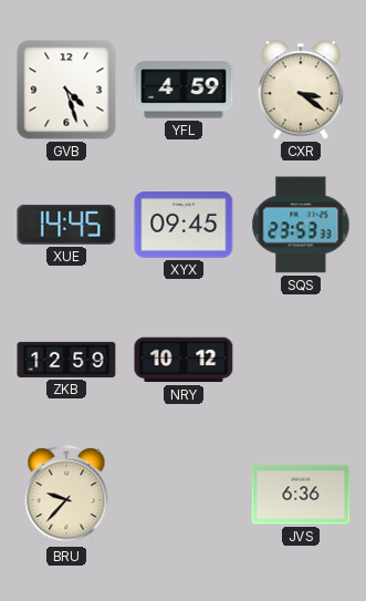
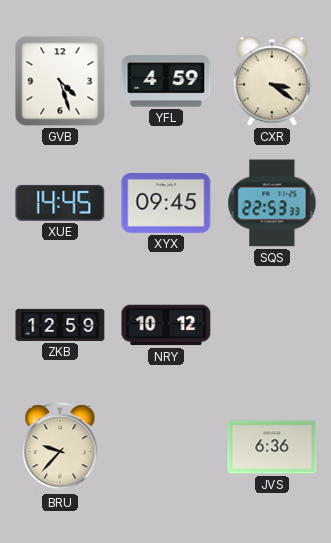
SQS: 23:53 -> 22:53
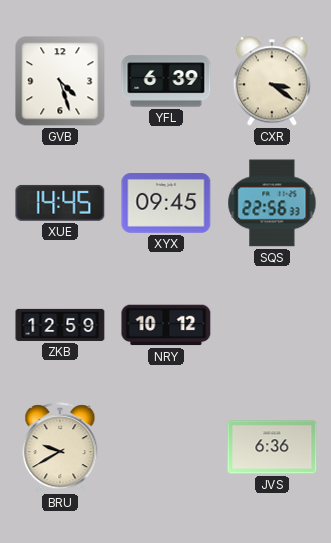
YFL: 4:59 -> 6:39
SQS: 22:53 -> 22:56
BRU: 9:37 -> 9:40
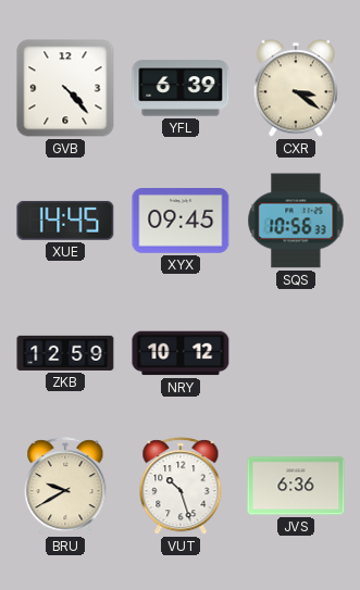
GVB: 4:27 -> 4:23
SQS: 22:56 -> 10:56
VUT: none -> 10:27
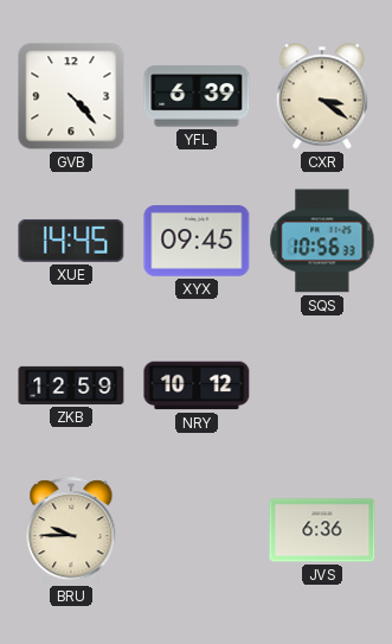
BRU: 9:40 -> 9:45
VUT: 10:27 -> none
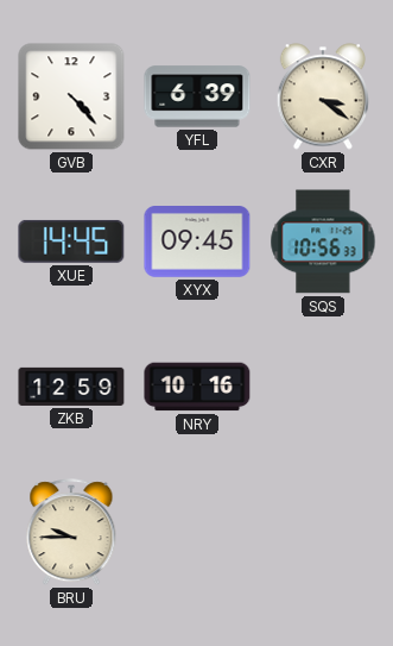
NRY: 10:12 -> 10:16
JVS: 6:36 -> none
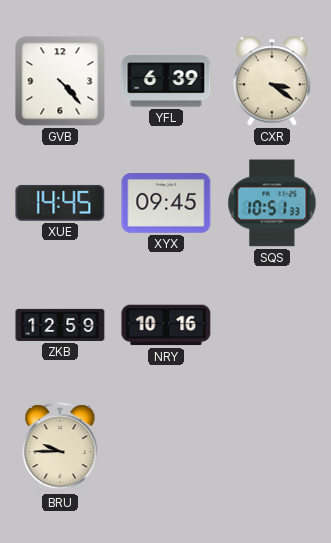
SQS: 10:56 -> 10:51
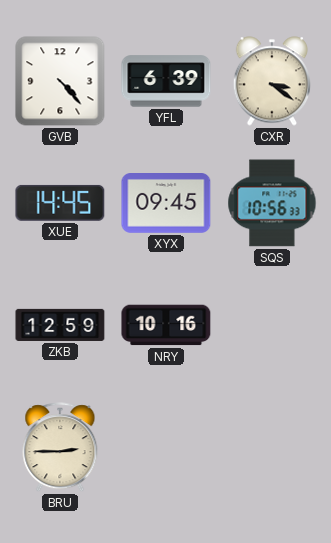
SQS: 10:51 -> 10:56
BRU: 9:45 -> 2:45
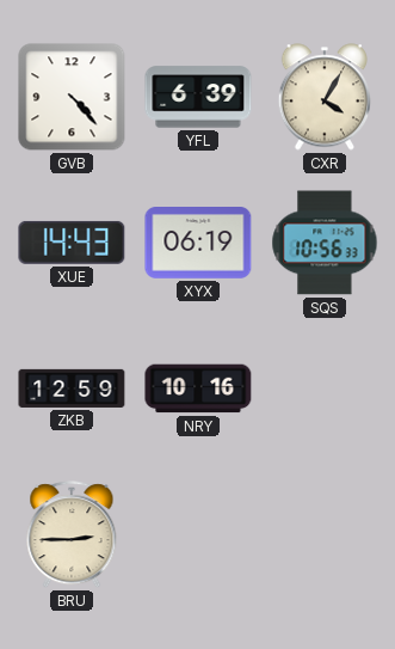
CXR: 3:21 -> 4:05
XUE: 14:45 -> 14:43
XYX: 09:45 -> 06:19
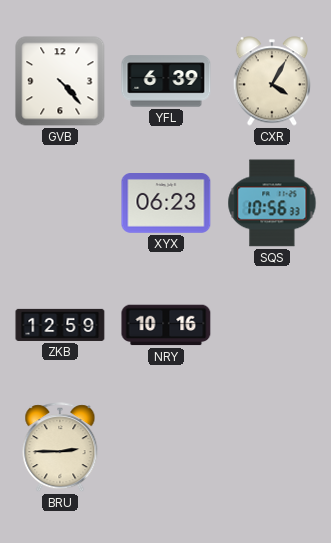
XUE: 14:43 -> none
XYX: 06:19 -> 06:23
